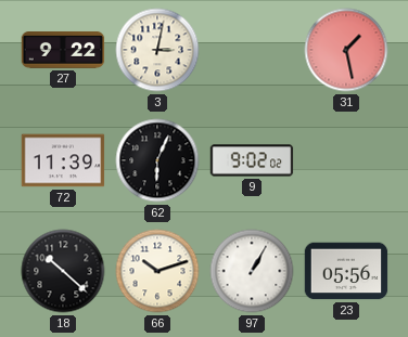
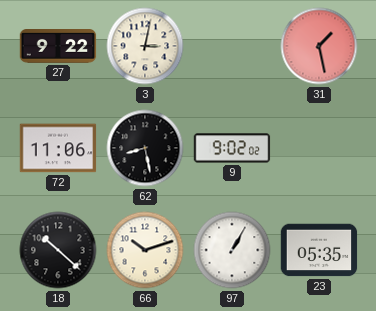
72: 11:39 -> 11:06
62: 6:04 -> 8:28
23: 05:56 -> 05:35
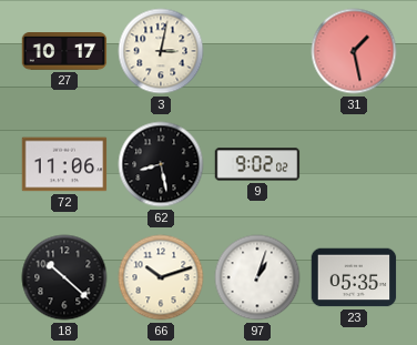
27: 9:22 -> 10:17
97: 1:05 -> 1:03
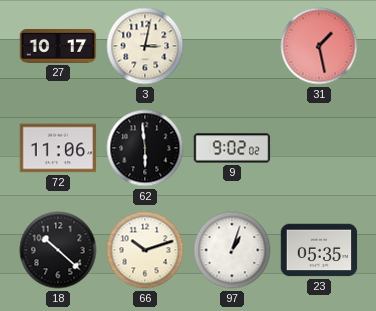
62: 8:28 -> 5:59
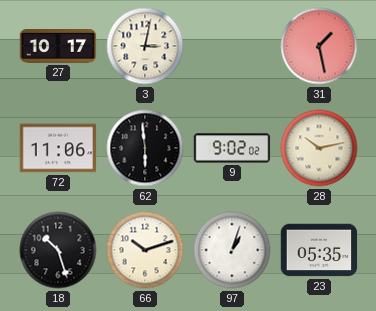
28: none -> 10:13
18: 10:22 -> 10:27
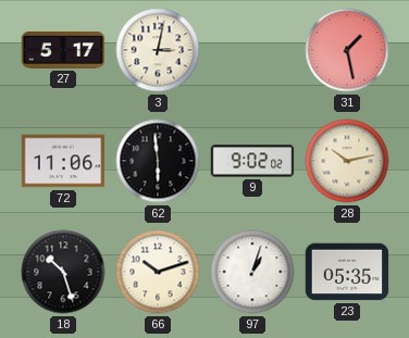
27: 10:17 -> 5:17
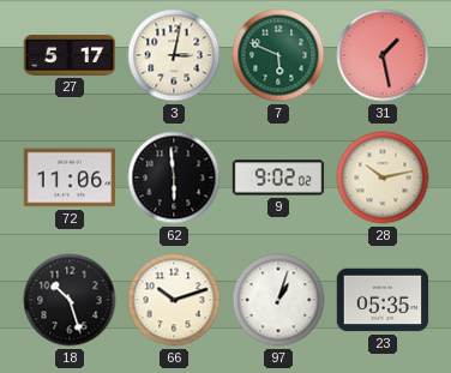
7: none -> 5:49
